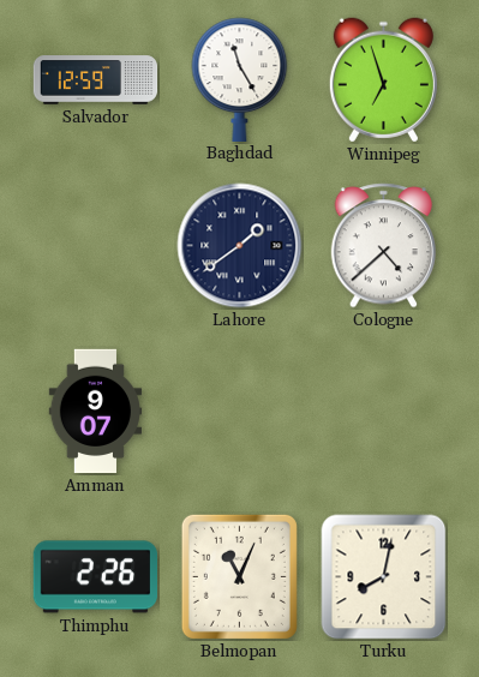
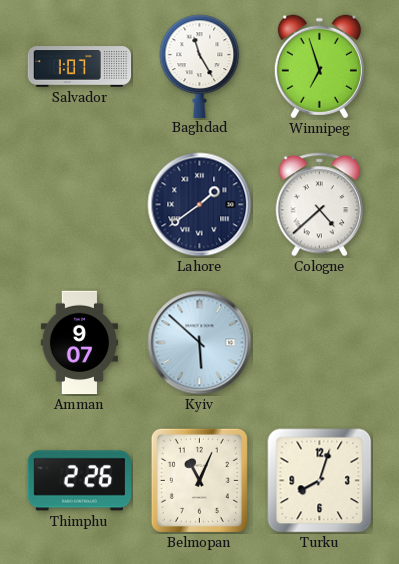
Salvador: 12:59 -> 1:07
Kyiv: none -> 5:52
Turku: 8:02 -> 8:03
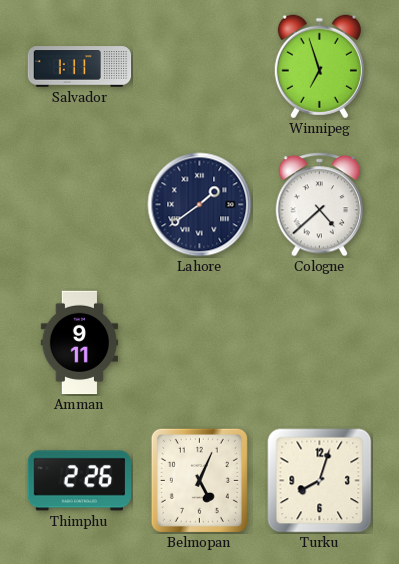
Salvador: 1:07 -> 1:11
Baghdad: 11:25 -> none
Amman: 9:07 -> 9:11
Kyiv: 5:52 -> none
Belmopan: 11:04 -> 5:04
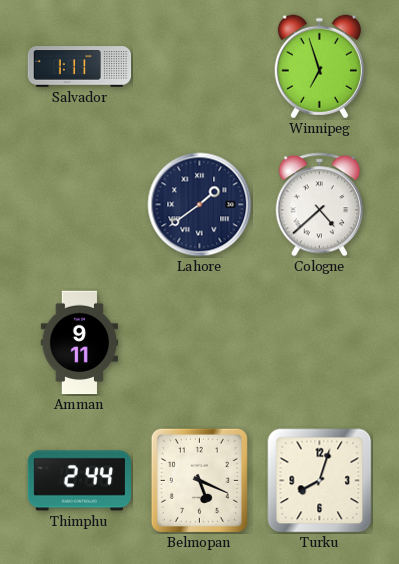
Thimphu: 2:26 -> 2:44
Belmopan: 5:04 -> 5:19
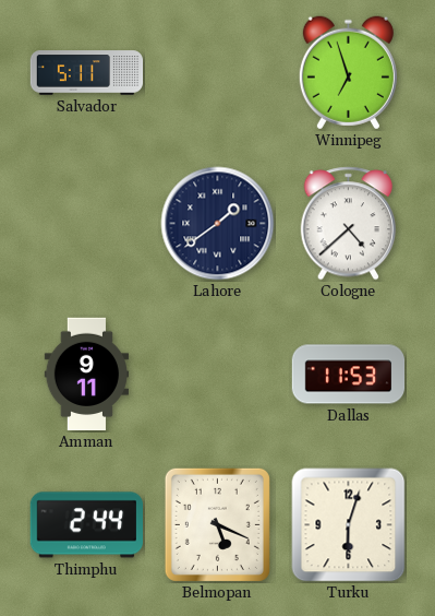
Salvador: 1:11 -> 5:11
Dallas: none -> 11:53
Turku: 8:03 -> 6:03
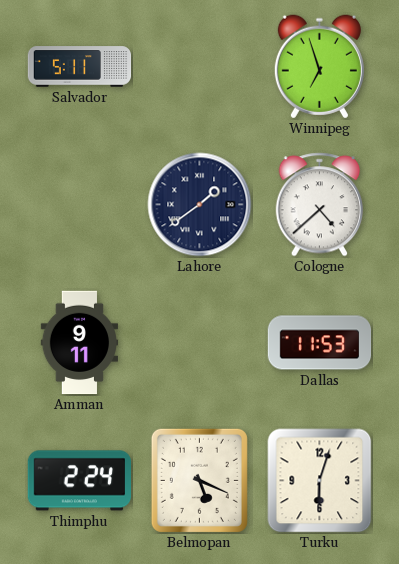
Thimphu: 2:44 -> 2:24
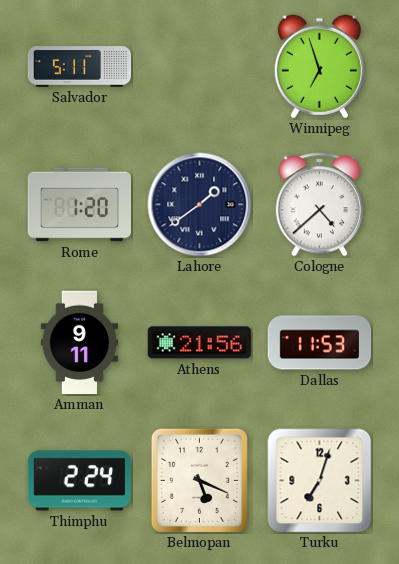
Rome: none -> 1:20
Athens: none -> 21:56
Turku: 6:03 -> 7:03
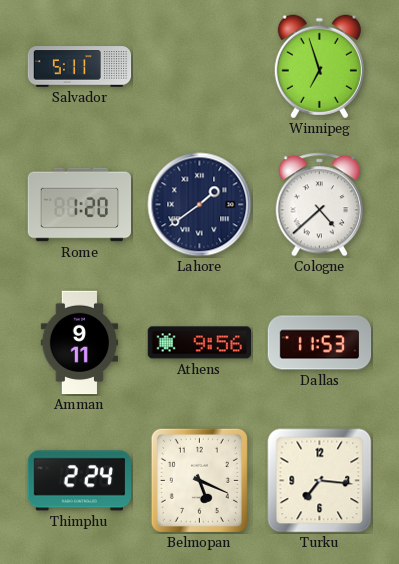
Athens: 21:56 -> 9:56
Turku: 7:03 -> 7:16
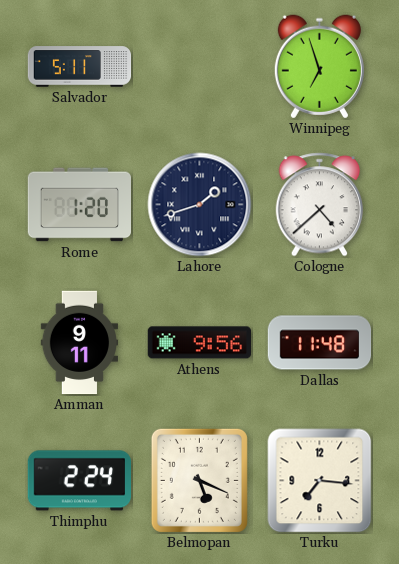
Lahore: 1:39 -> 1:42
Dallas: 11:53 -> 11:48
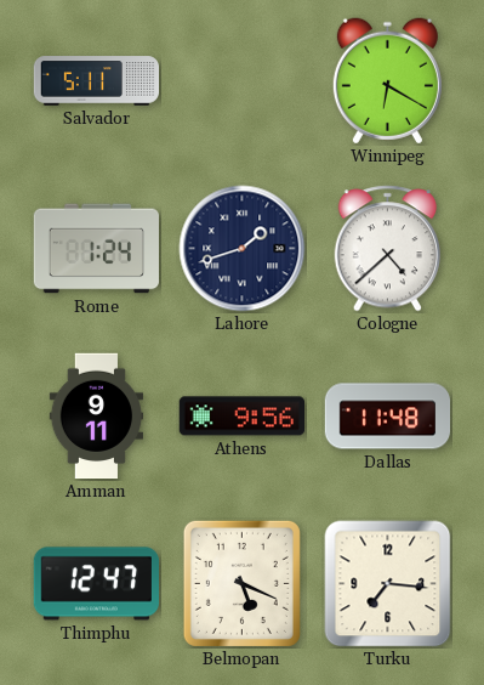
Winnipeg: 6:57 -> 6:20
Rome: 1:20 -> 1:24
Thimphu: 2:24 -> 12:47
